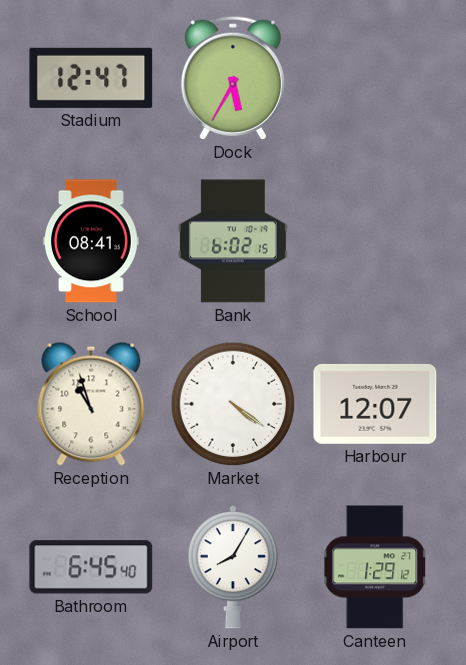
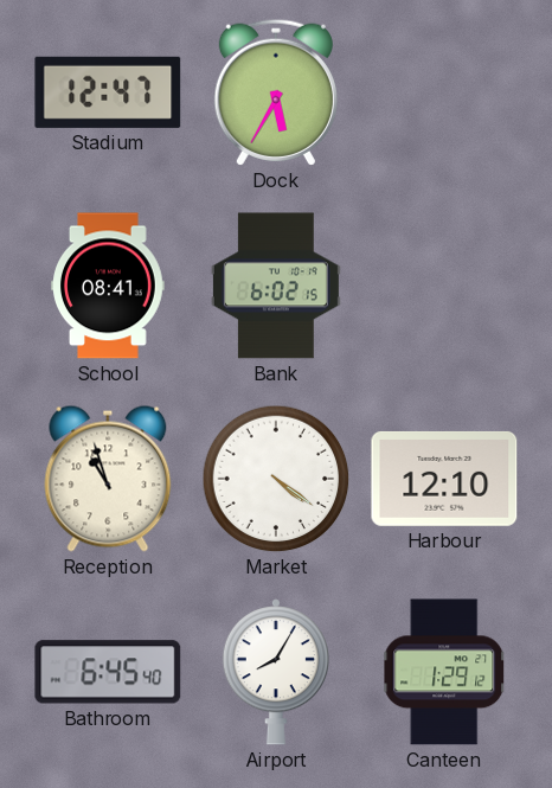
Harbour: 12:07 -> 12:10
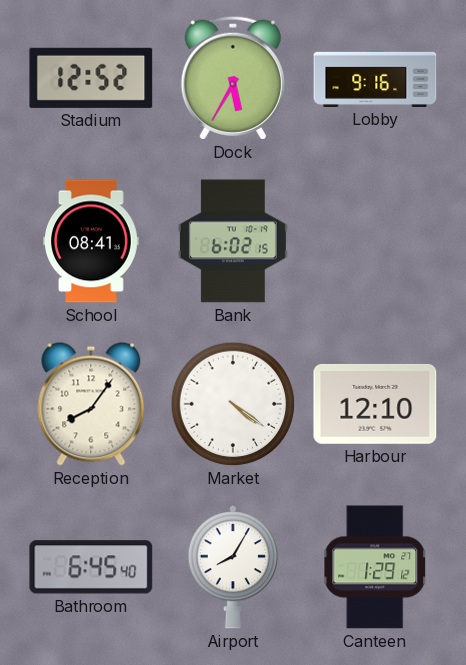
Stadium: 12:47 -> 12:52
Lobby: none -> 9:16
Reception: 10:57 -> 8:06
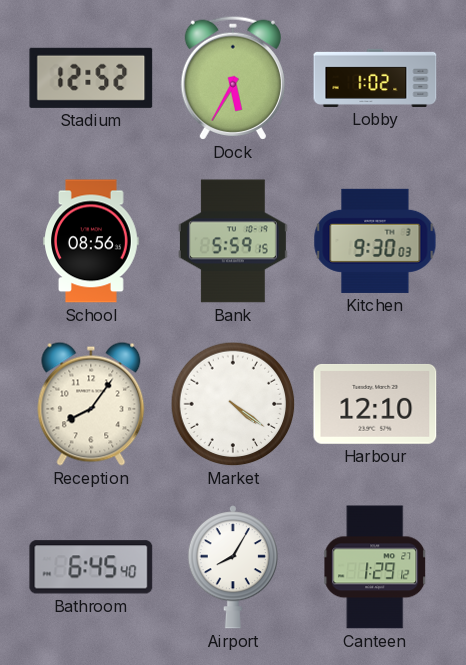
Lobby: 9:16 -> 1:02
School: 08:41 -> 08:56
Bank: 6:02 -> 5:59
Kitchen: none -> 9:30
